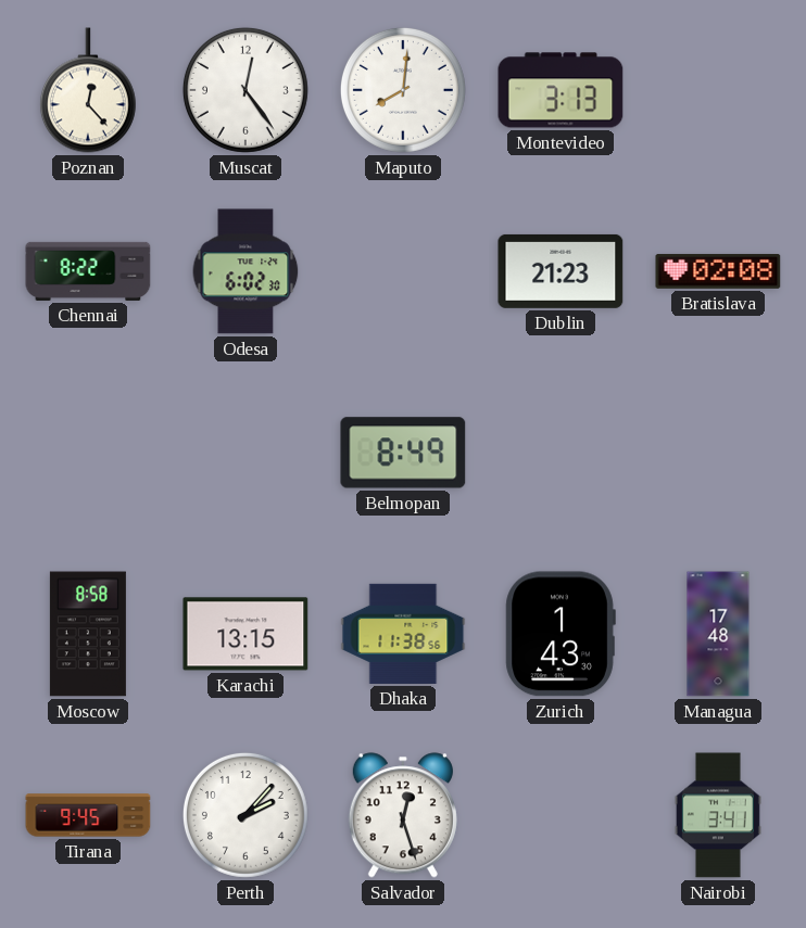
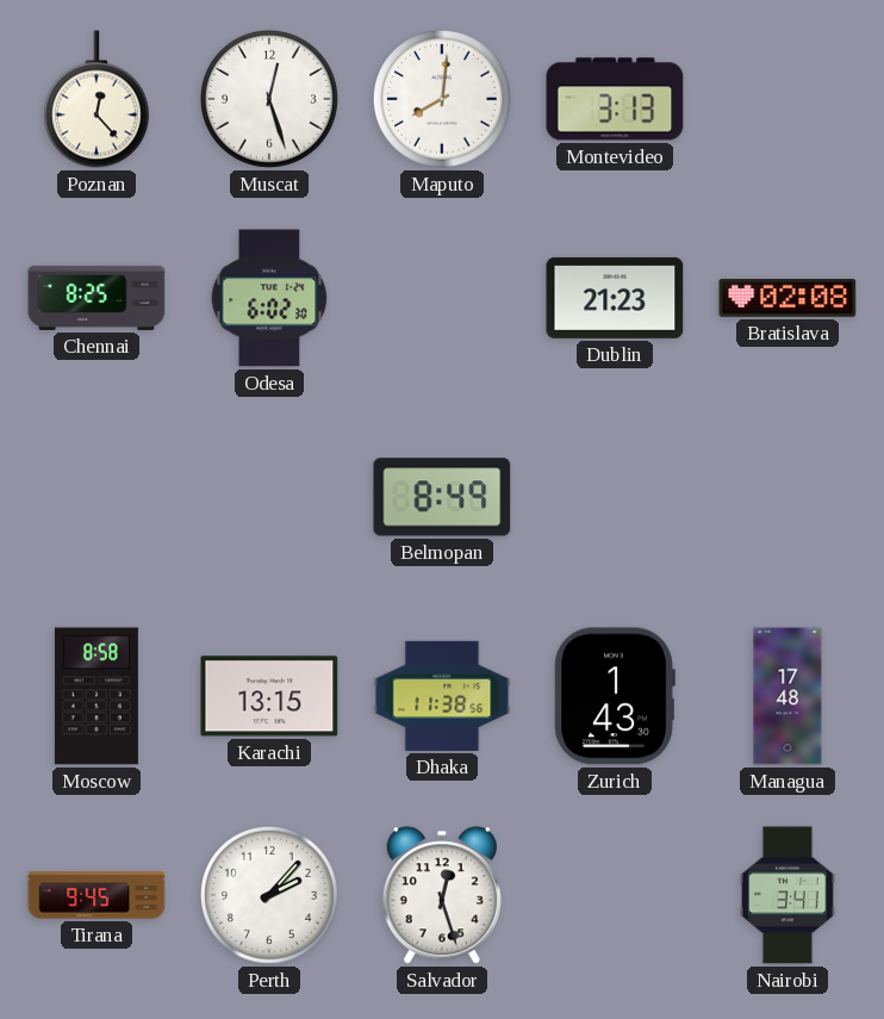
Muscat: 12:24 -> 12:27
Chennai: 8:22 -> 8:25
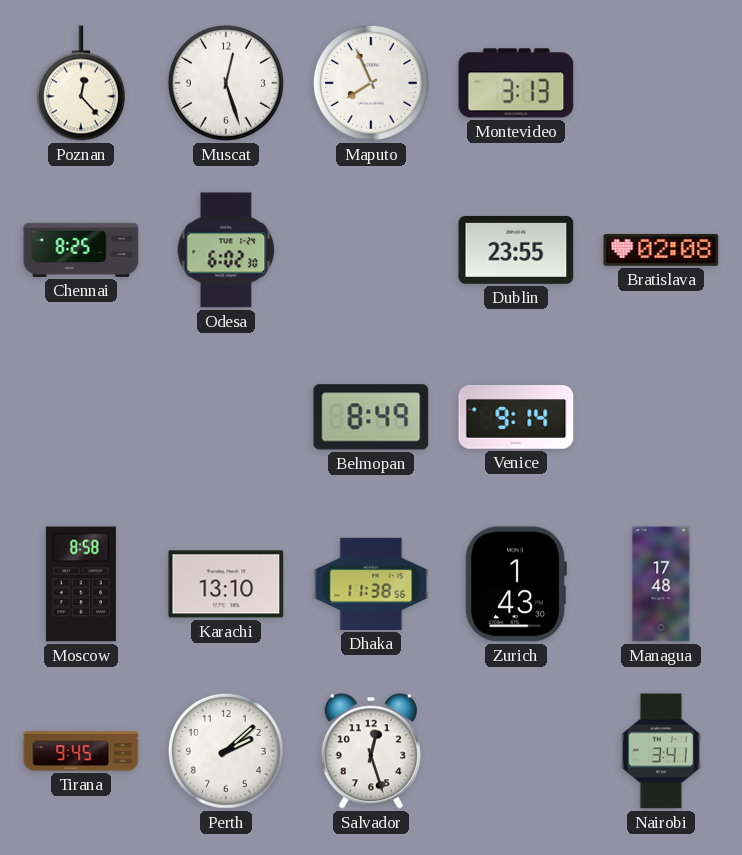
Maputo: 8:01 -> 7:56
Dublin: 21:23 -> 23:55
Venice: none -> 9:14
Karachi: 13:15 -> 13:10
Perth: 2:07 -> 2:08
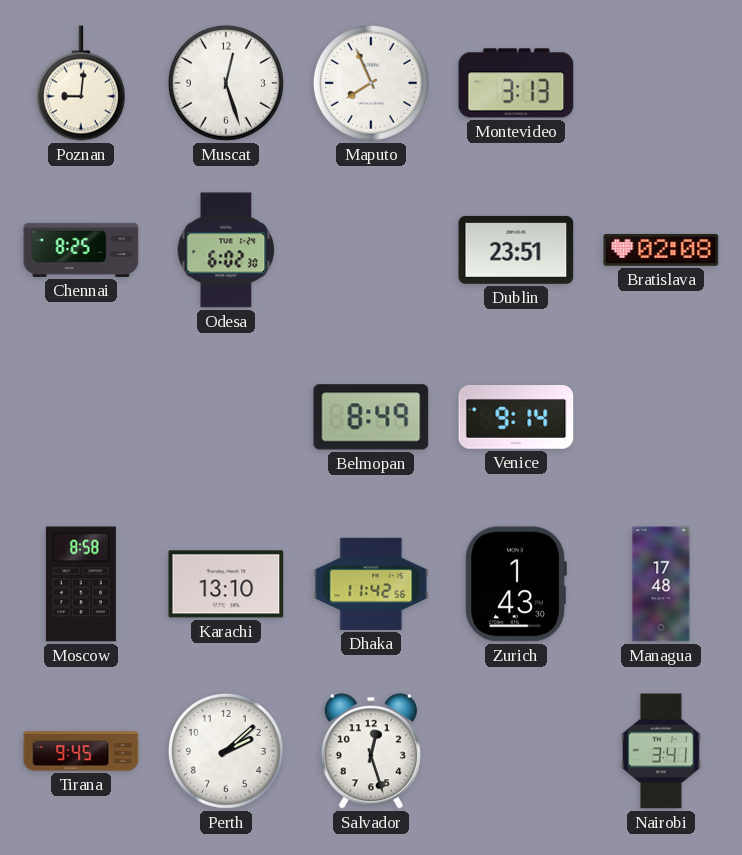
Poznan: 12:23 -> 9:01
Dublin: 23:55 -> 23:51
Dhaka: 11:38 -> 11:42
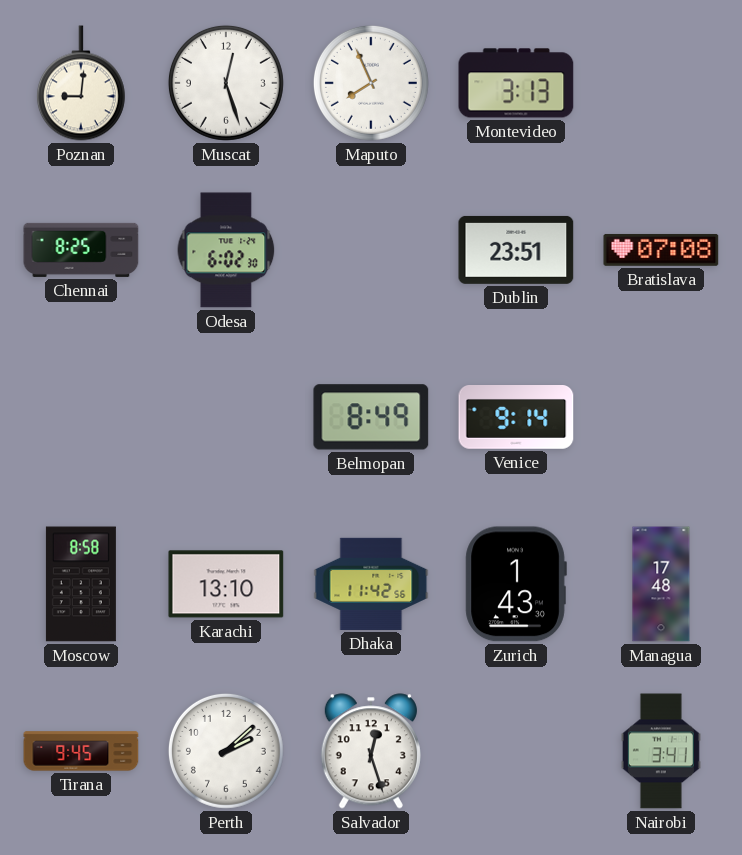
Bratislava: 02:08 -> 07:08
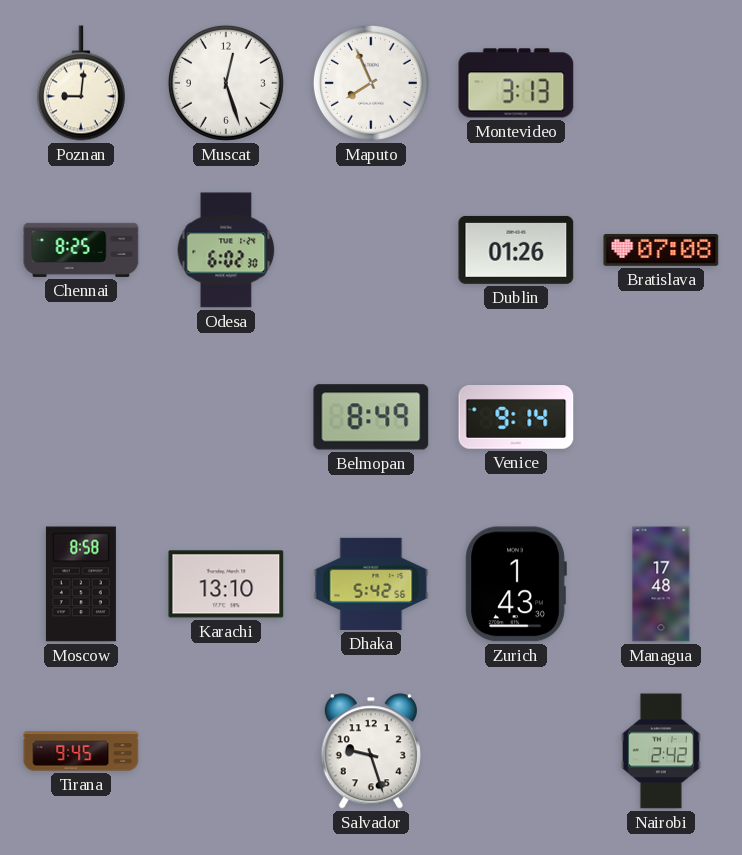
Dublin: 23:51 -> 01:26
Dhaka: 11:42 -> 5:42
Perth: 2:08 -> none
Salvador: 12:27 -> 9:27
Nairobi: 3:41 -> 2:42
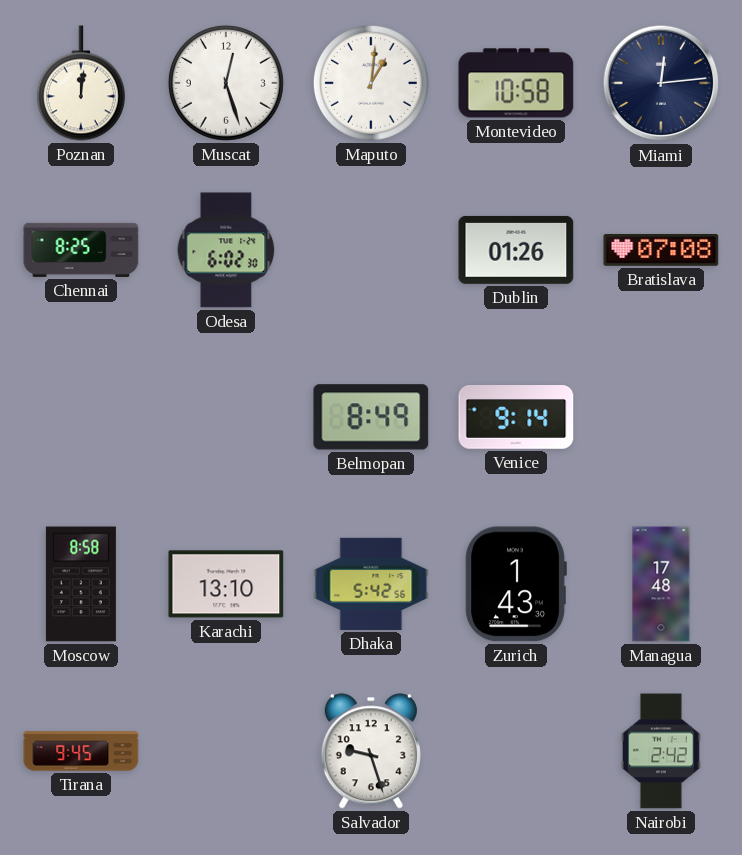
Poznan: 9:01 -> 12:01
Maputo: 7:56 -> 1:01
Montevideo: 3:13 -> 10:58
Miami: none -> 12:14
